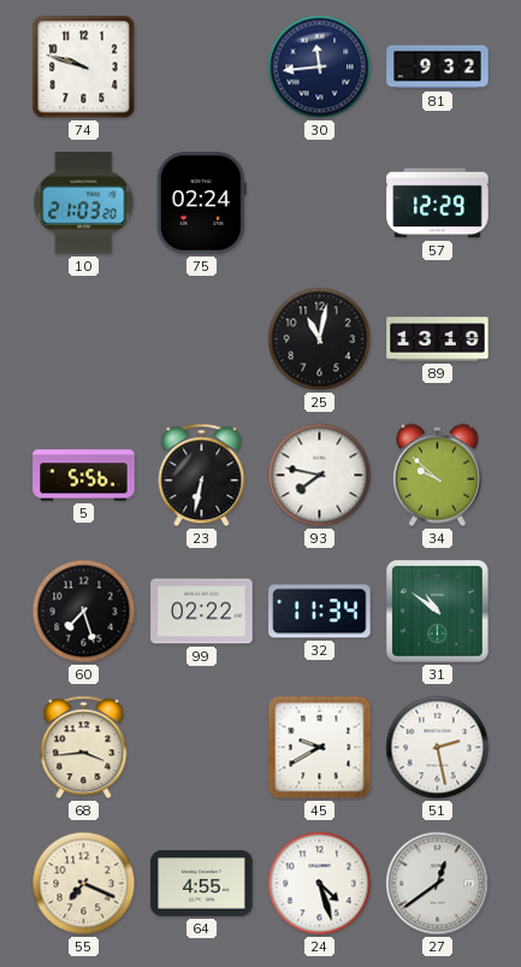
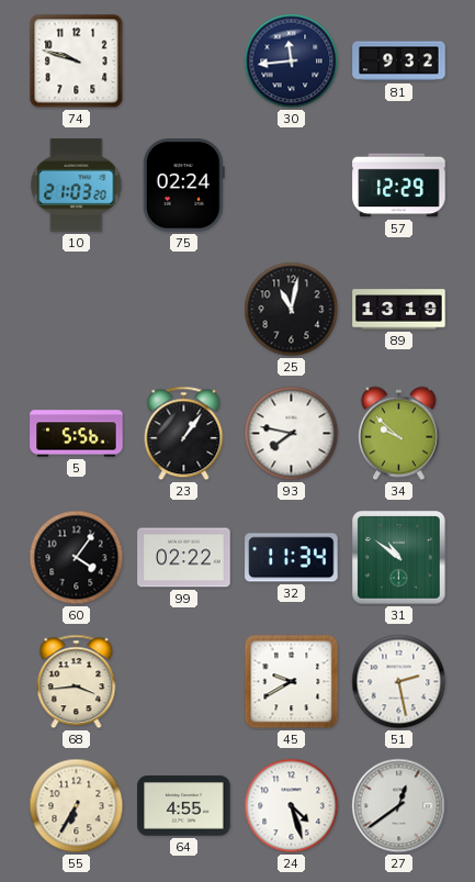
23: 6:32 -> 1:06
60: 7:27 -> 4:06
55: 7:19 -> 6:35
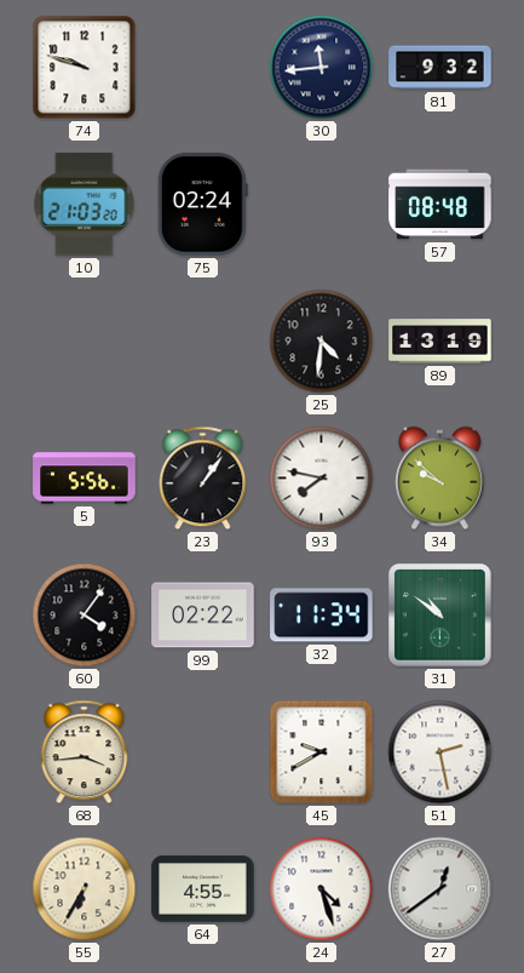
57: 12:29 -> 08:48
25: 11:02 -> 4:31
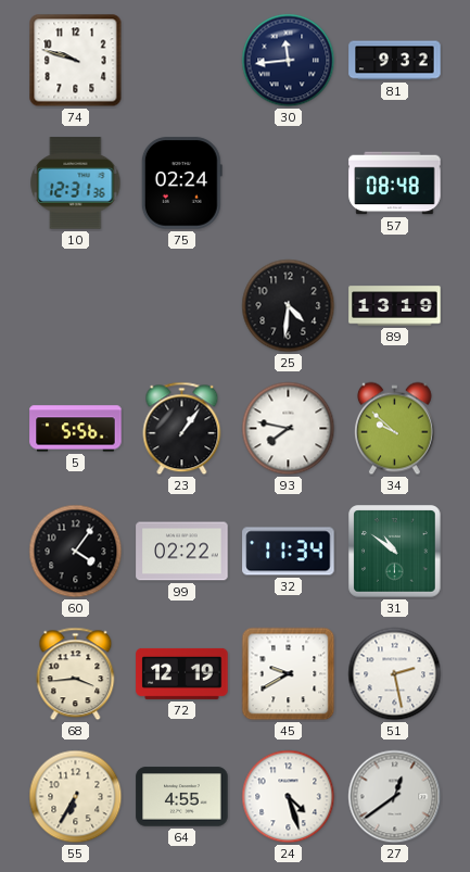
10: 21:03 -> 12:31
72: none -> 12:19
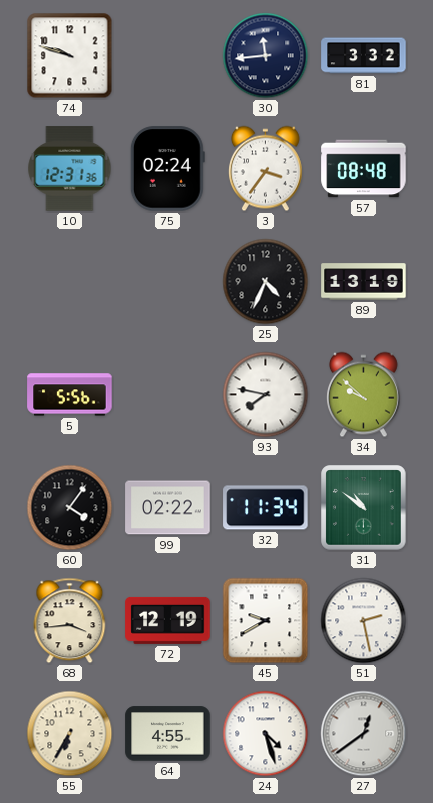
81: 9:32 -> 3:32
3: none -> 3:36
25: 4:31 -> 4:34
23: 1:06 -> none
